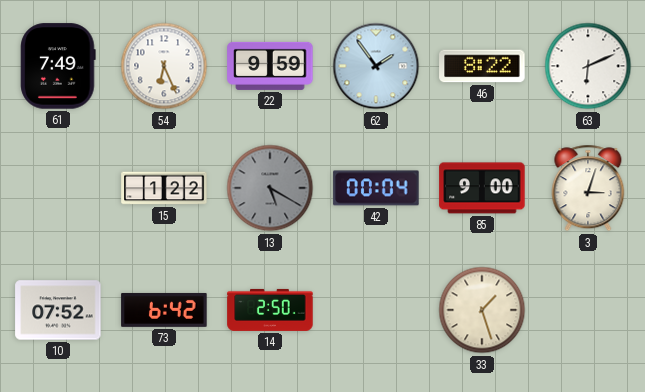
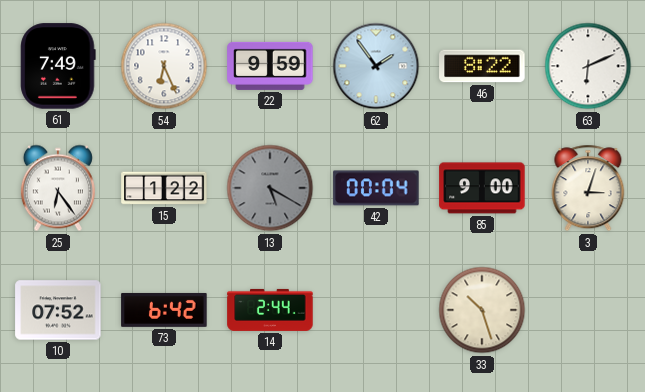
25: none -> 6:24
14: 2:50 -> 2:44
33: 1:27 -> 10:27
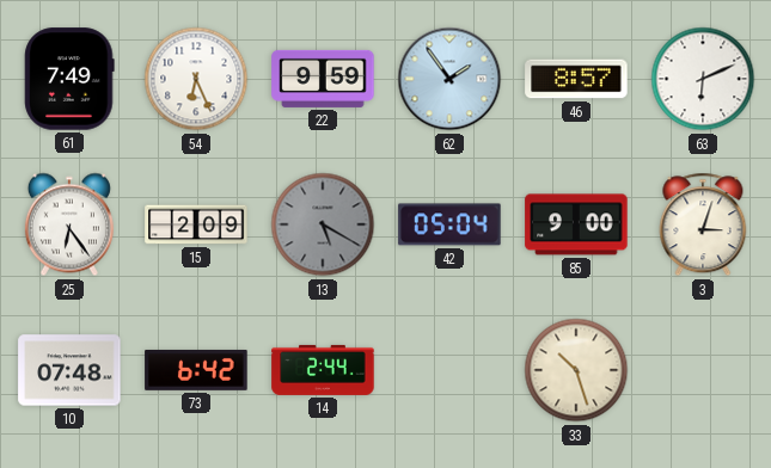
46: 8:22 -> 8:57
15: 1:22 -> 2:09
42: 00:04 -> 05:04
10: 07:52 -> 07:48
